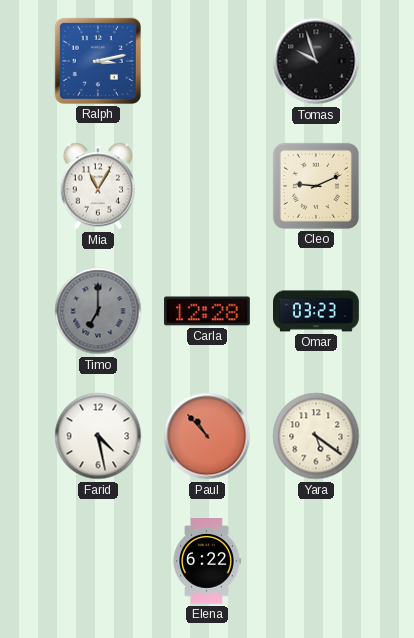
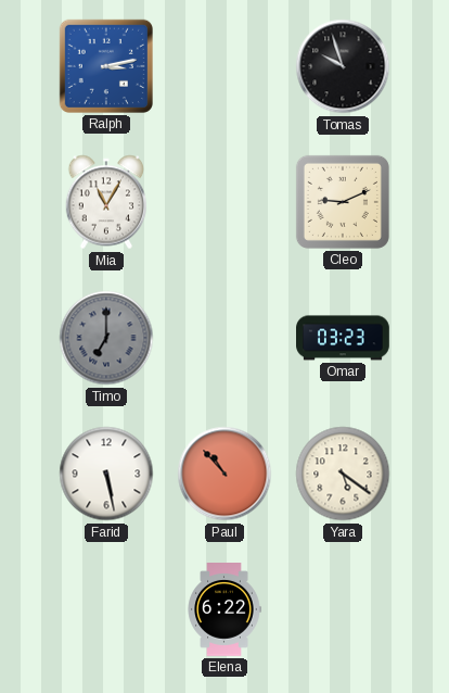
Carla: 12:28 -> none
Farid: 4:28 -> 5:28
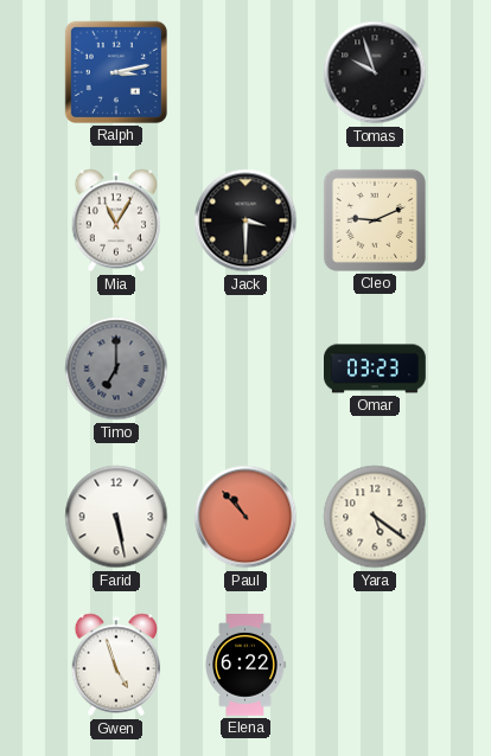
Jack: none -> 3:30
Gwen: none -> 4:57
